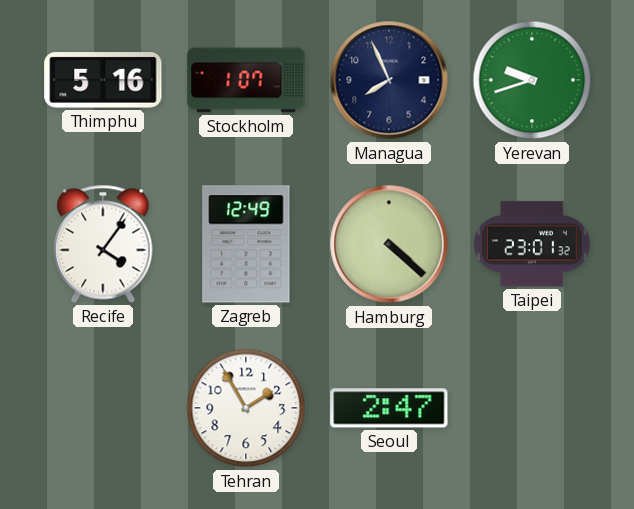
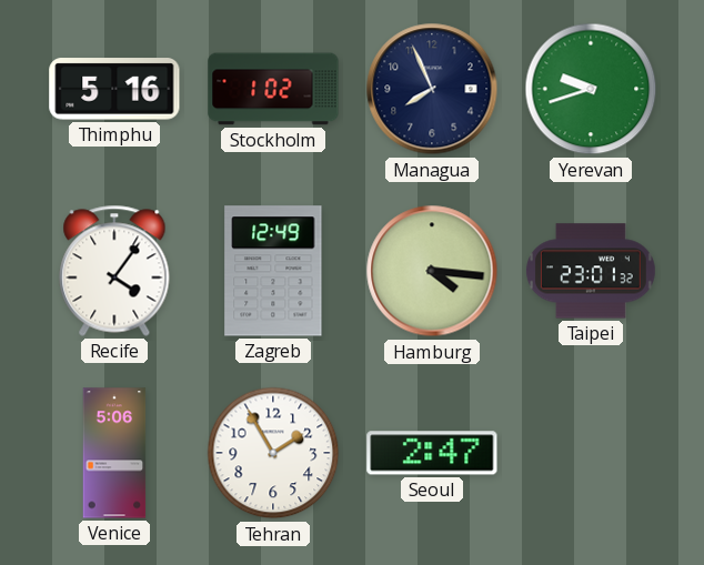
Stockholm: 1:07 -> 1:02
Hamburg: 4:22 -> 4:16
Venice: none -> 5:06
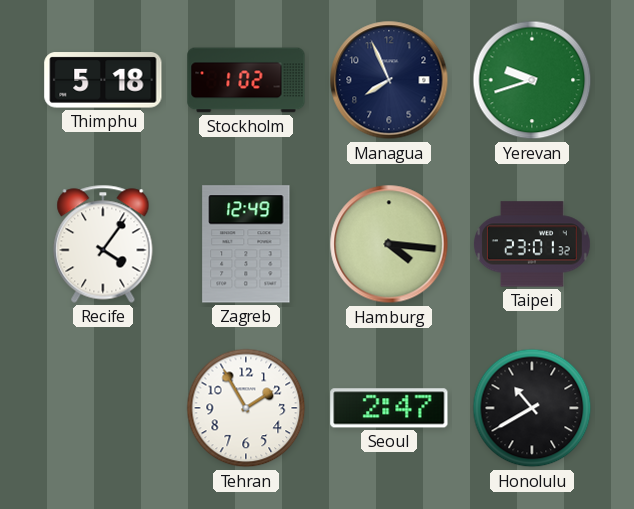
Thimphu: 5:16 -> 5:18
Venice: 5:06 -> none
Honolulu: none -> 10:40
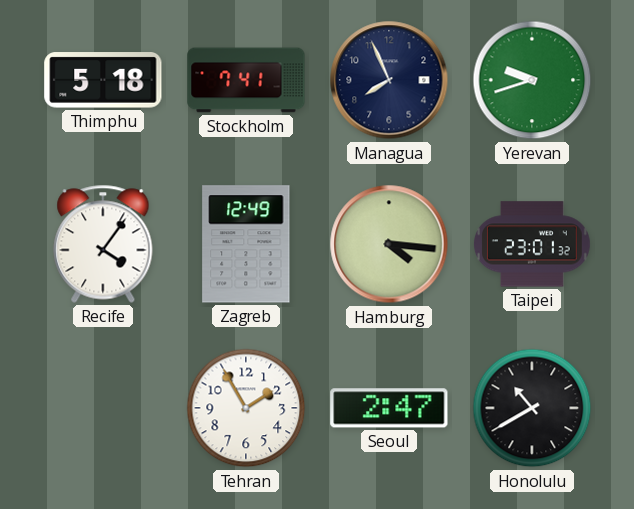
Stockholm: 1:02 -> 7:41
